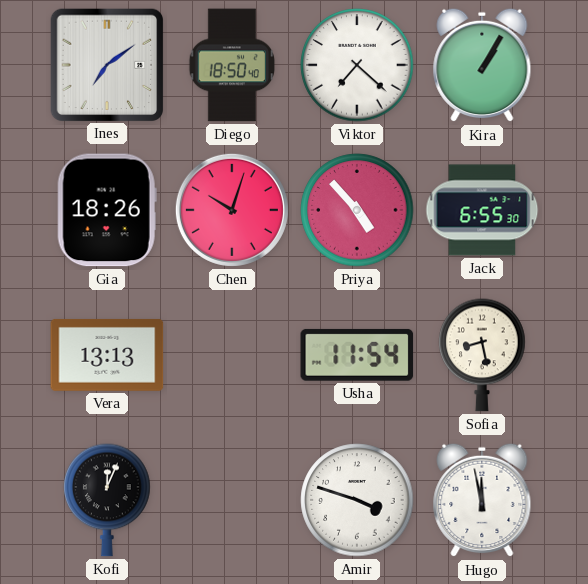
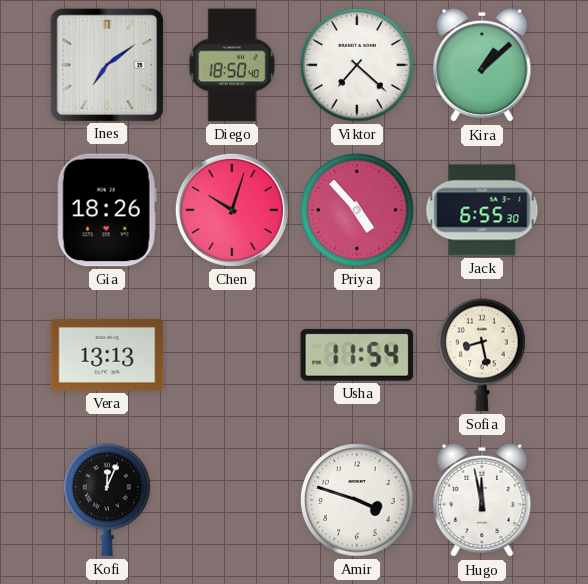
Kira: 1:05 -> 1:08
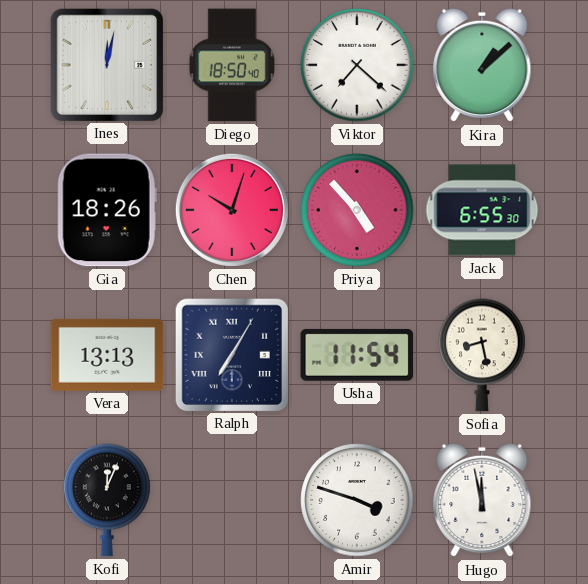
Ines: 7:09 -> 12:02
Ralph: none -> 7:05
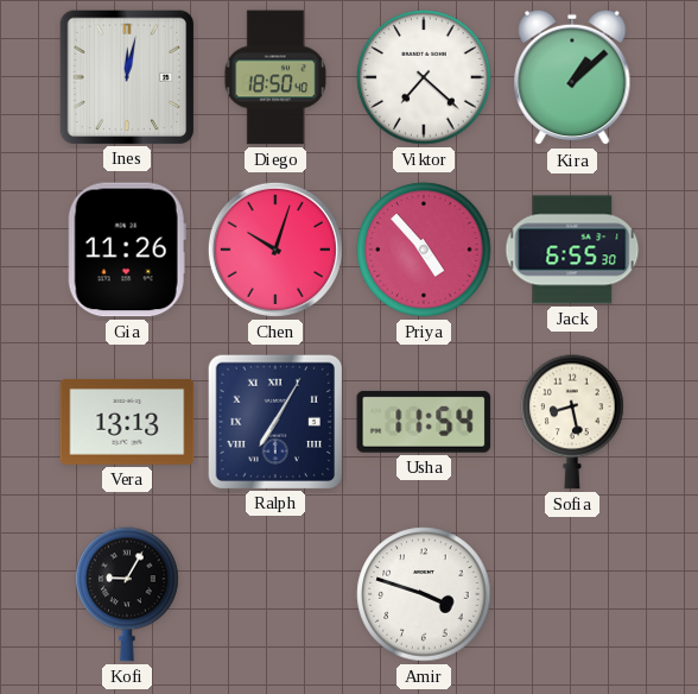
Gia: 18:26 -> 11:26
Kofi: 12:04 -> 9:05
Hugo: 11:58 -> none
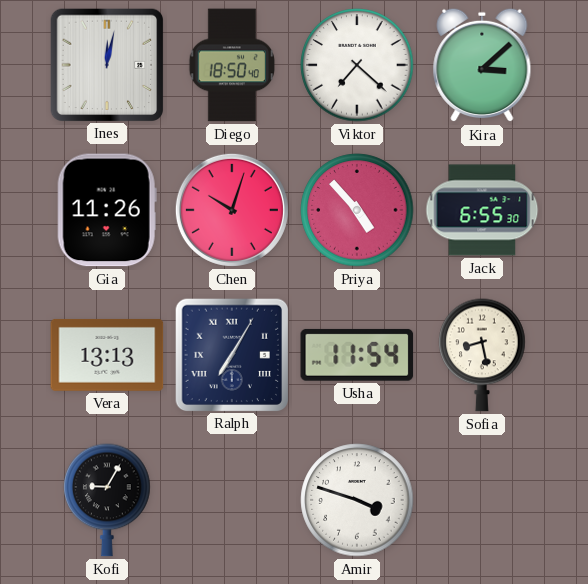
Kira: 1:08 -> 3:08
